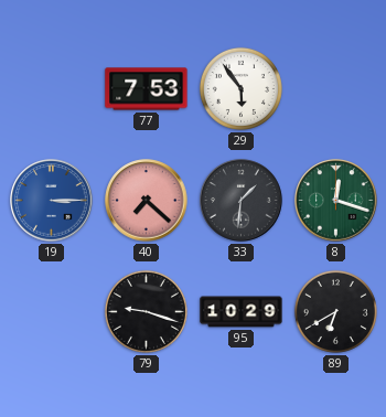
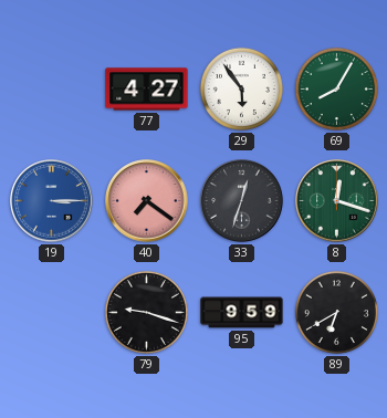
77: 7:53 -> 4:27
69: none -> 8:05
40: 7:22 -> 7:21
33: 1:31 -> 12:33
95: 10:29 -> 9:59
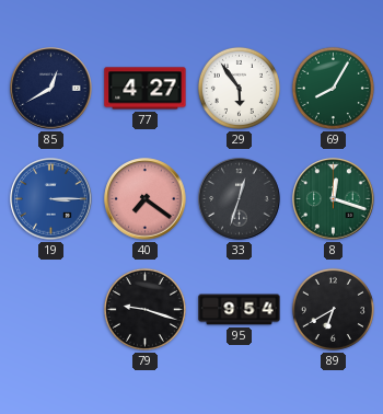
85: none -> 12:40
95: 9:59 -> 9:54
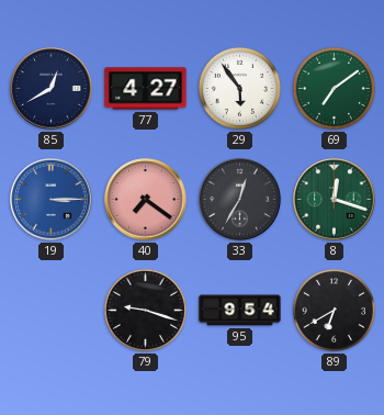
69: 8:05 -> 7:09
33: 12:33 -> 12:35
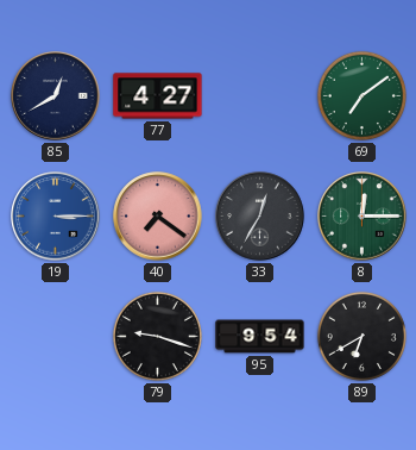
29: 5:54 -> none
8: 12:18 -> 12:15
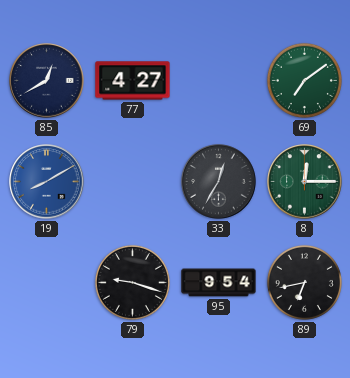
19: 3:15 -> 8:10
40: 7:21 -> none
89: 6:40 -> 6:43
